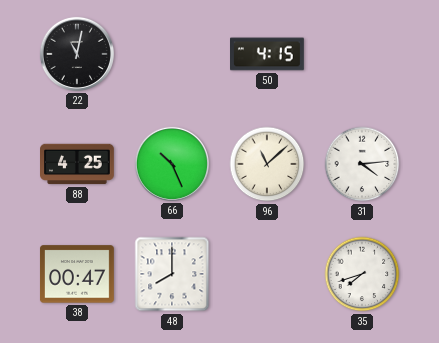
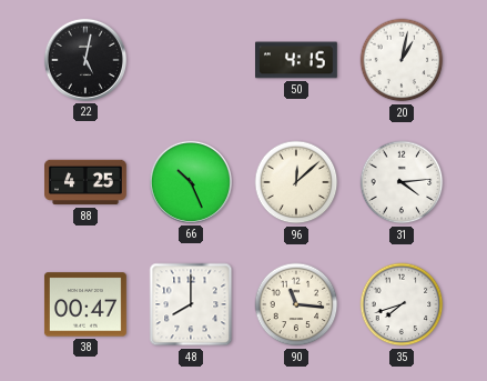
22: 11:02 -> 5:02
20: none -> 1:02
96: 11:08 -> 12:08
90: none -> 11:16
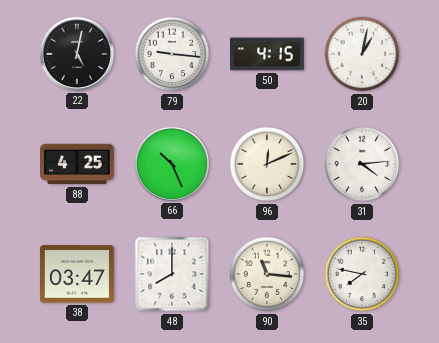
79: none -> 9:16
96: 12:08 -> 12:11
38: 00:47 -> 03:47
35: 7:42 -> 7:47
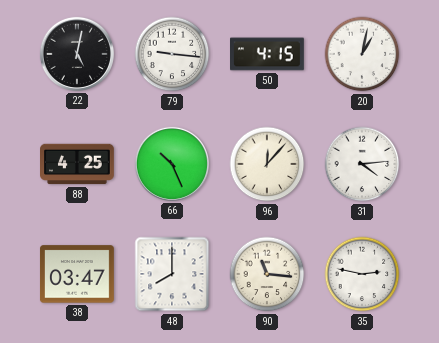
96: 12:11 -> 12:07
35: 7:47 -> 2:47
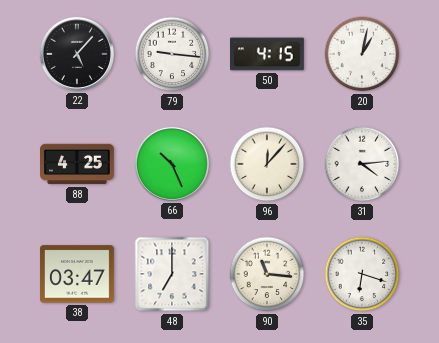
22: 5:02 -> 5:07
48: 8:00 -> 7:00
35: 2:47 -> 6:18
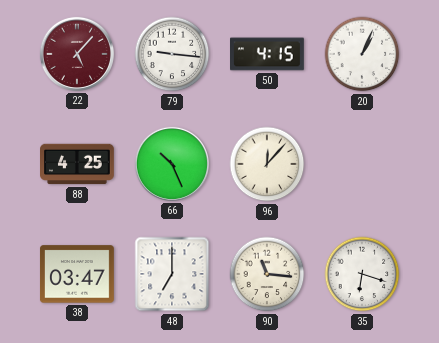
22 dial: black -> burgundy
20: 1:02 -> 1:04
31: 4:14 -> none
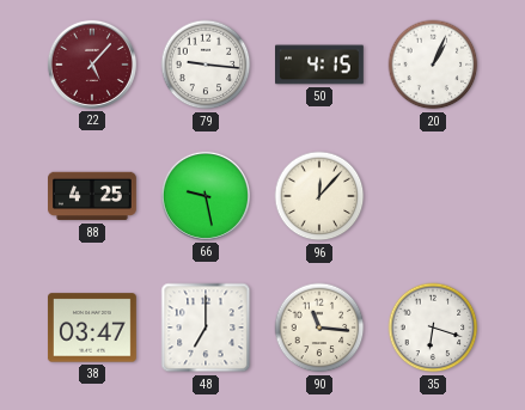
66: 10:26 -> 9:28
